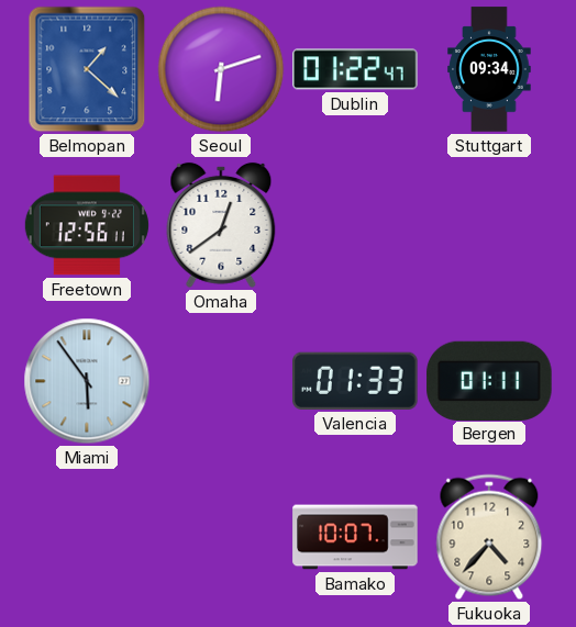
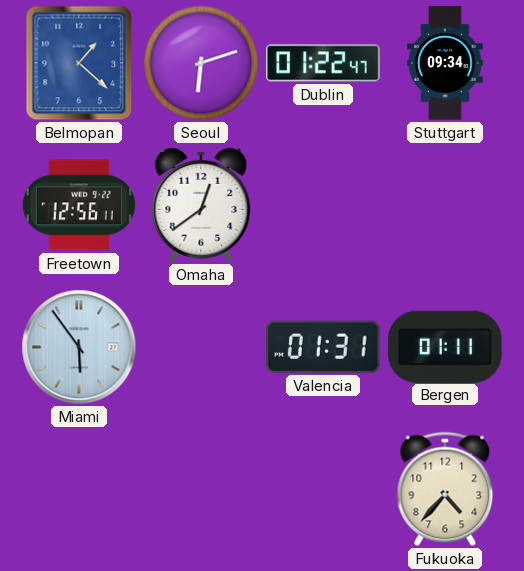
Valencia: 01:33 -> 01:31
Bamako: 10:07 -> none
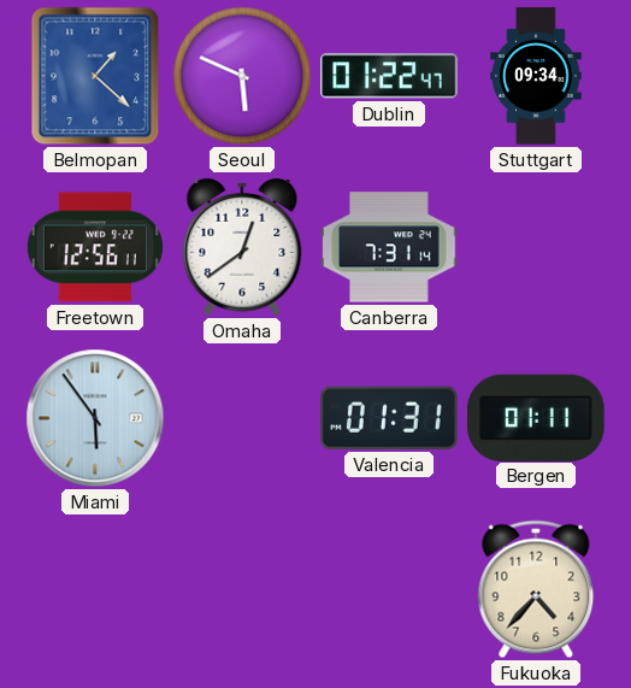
Seoul: 6:12 -> 5:49
Canberra: none -> 7:31
